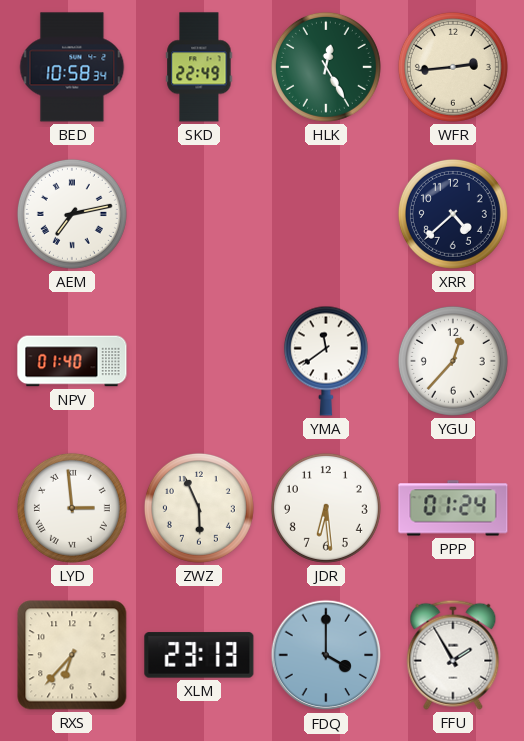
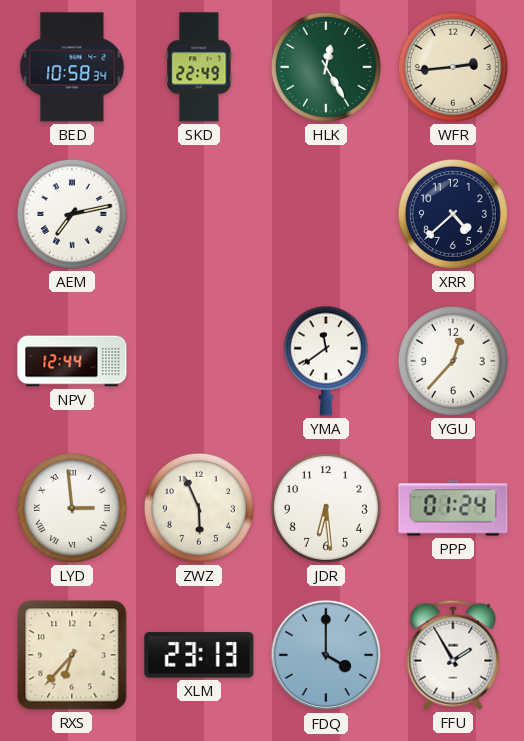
NPV: 01:40 -> 12:44
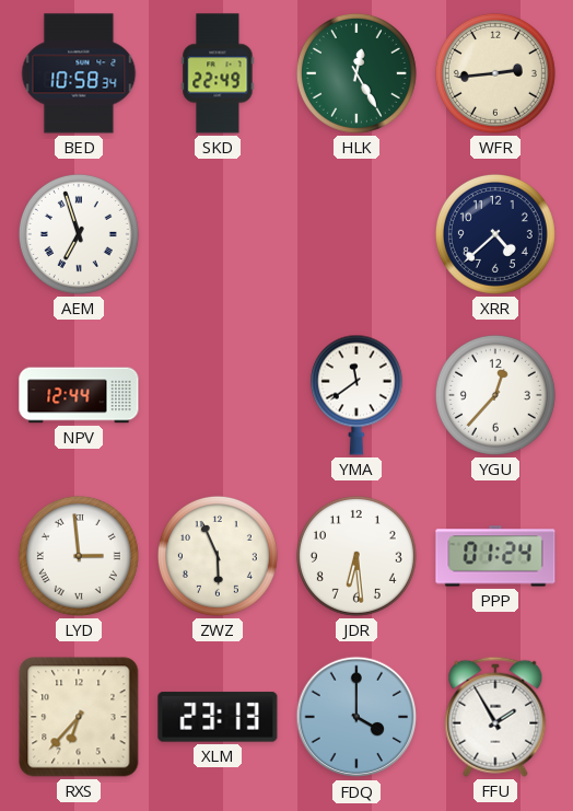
AEM: 7:13 -> 6:57
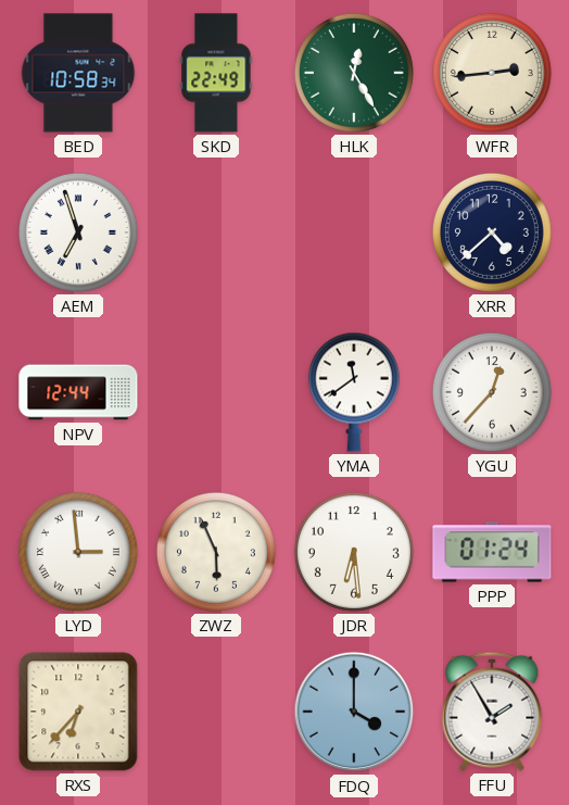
XLM: 23:13 -> none
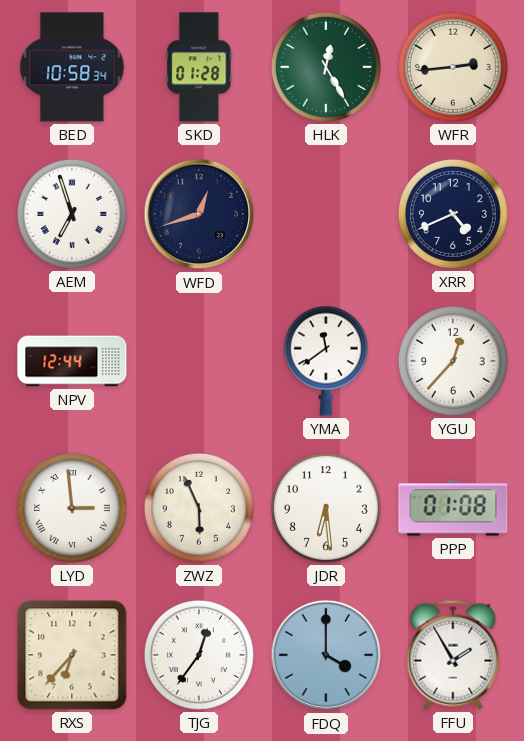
SKD: 22:49 -> 01:28
WFD: none -> 12:42
XRR: 4:38 -> 4:41
PPP: 01:24 -> 01:08
TJG: none -> 12:36
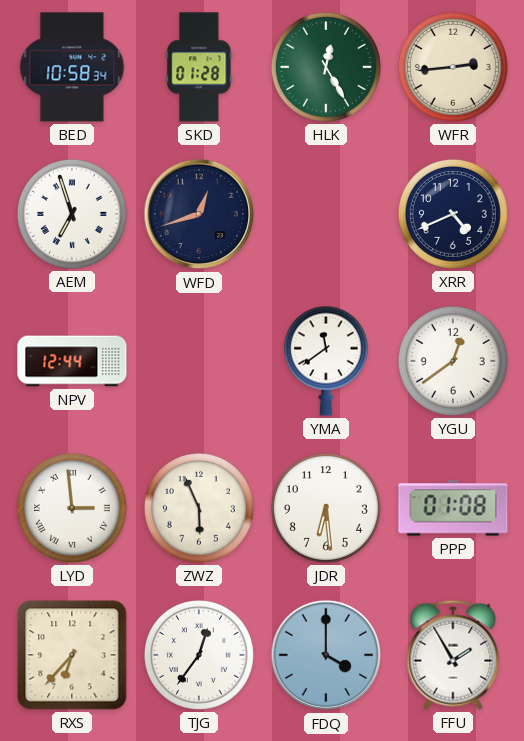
YGU: 12:37 -> 12:39
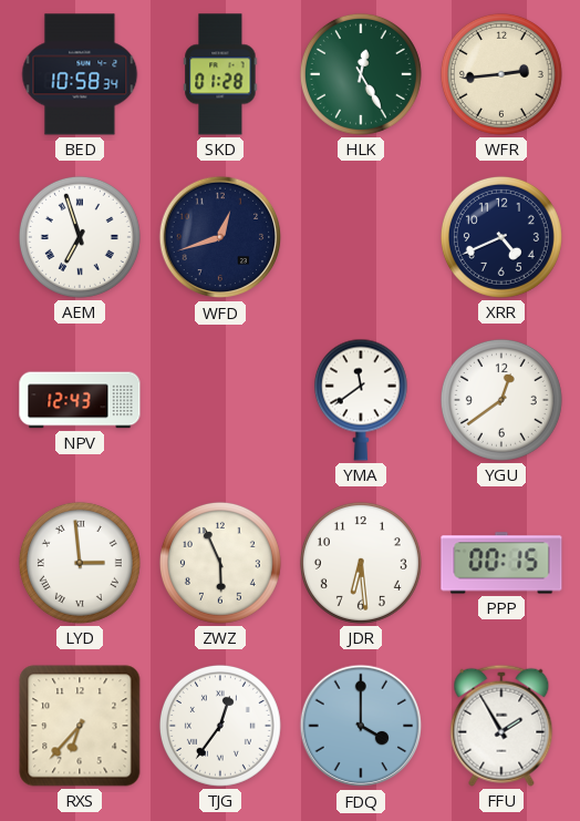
NPV: 12:44 -> 12:43
PPP: 01:08 -> 00:15
